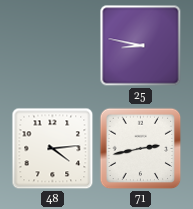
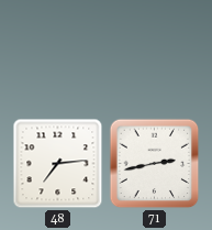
25: 8:47 -> none
48: 4:14 -> 7:14
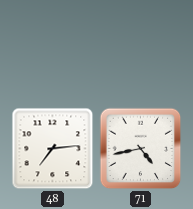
71: 2:43 -> 4:43
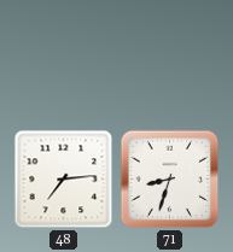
71: 4:43 -> 8:33
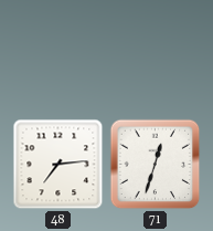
71: 8:33 -> 12:33
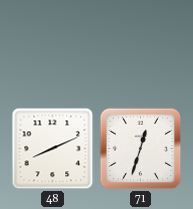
48: 7:14 -> 8:11
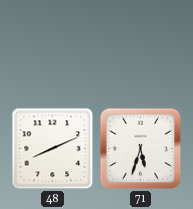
71: 12:33 -> 5:33
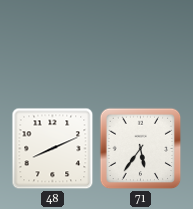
71: 5:33 -> 5:36
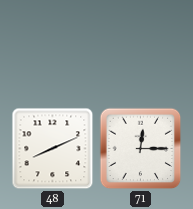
71: 5:36 -> 12:15
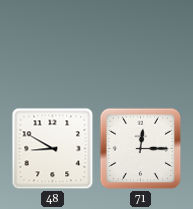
48: 8:11 -> 8:50
